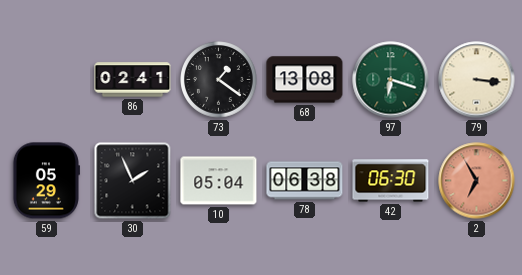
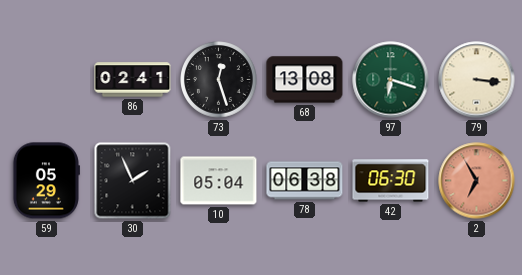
73: 1:21 -> 12:27
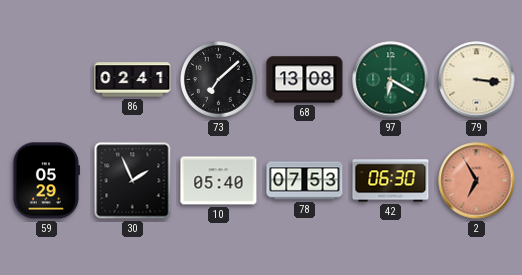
73: 12:27 -> 7:08
97: 6:18 -> 6:20
10: 05:04 -> 05:40
78: 06:38 -> 07:53
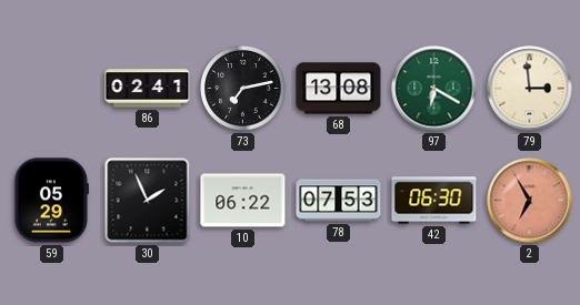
73: 7:08 -> 7:13
79: 3:16 -> 2:59
10: 05:40 -> 06:22
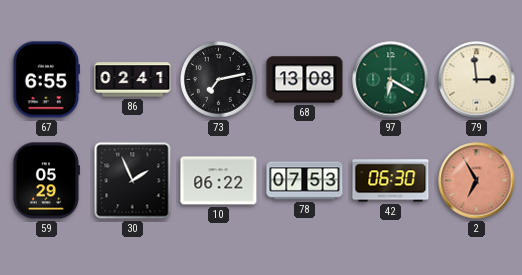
67: none -> 6:55
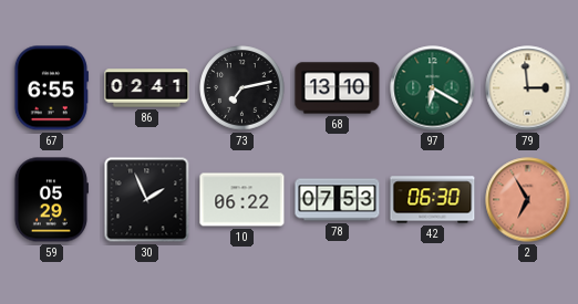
68: 13:08 -> 13:10
